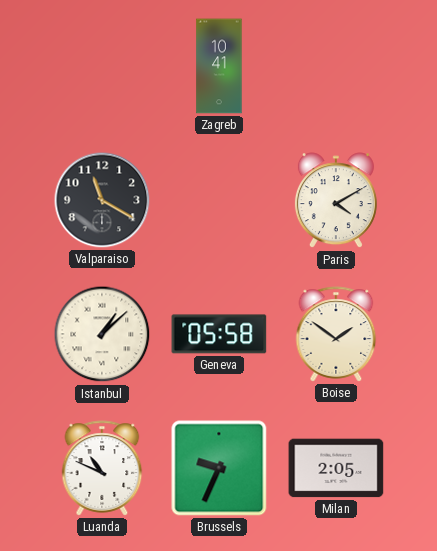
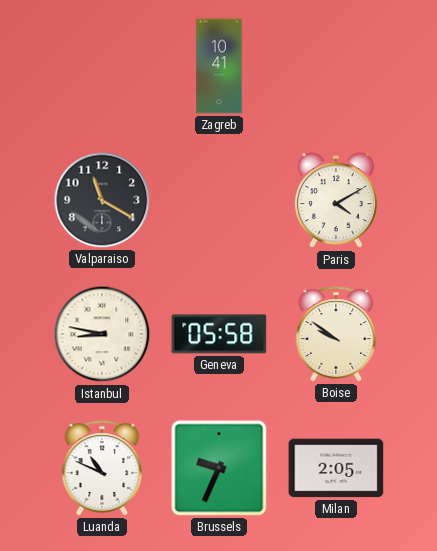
Istanbul: 1:08 -> 8:47
Boise: 1:51 -> 9:51
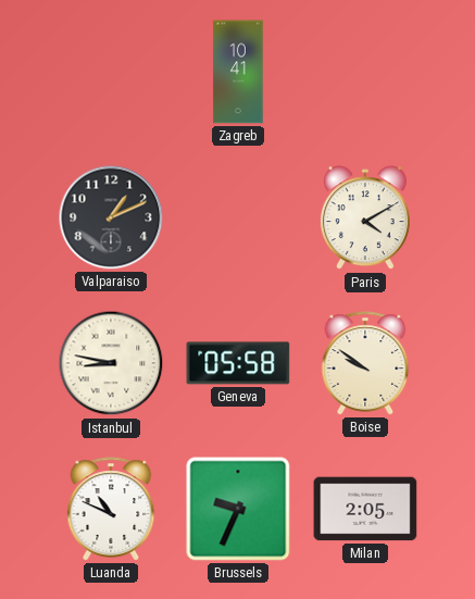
Valparaiso: 11:20 -> 1:11
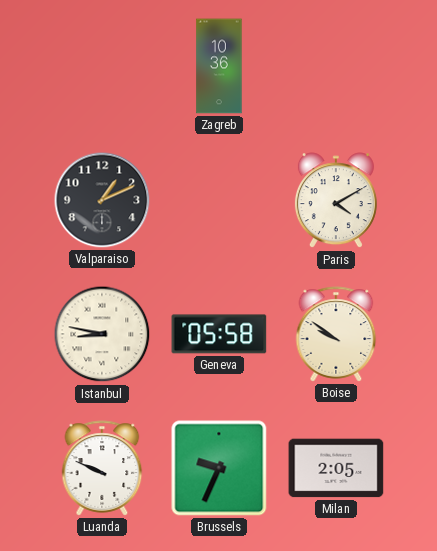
Zagreb: 10:41 -> 10:36
Luanda: 10:49 -> 9:49
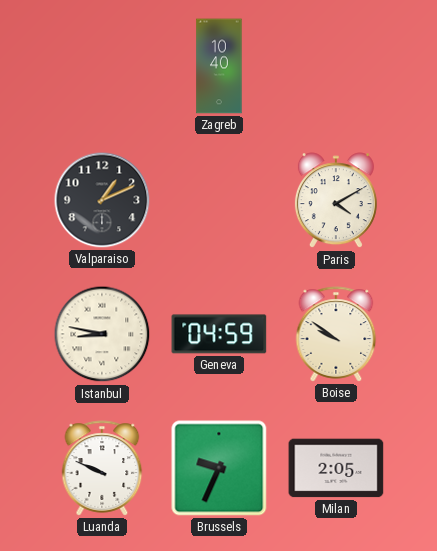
Zagreb: 10:36 -> 10:40
Geneva: 05:58 -> 04:59
